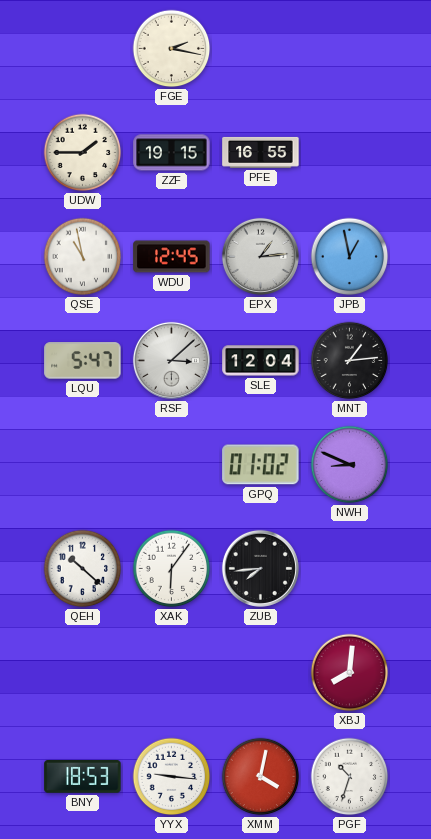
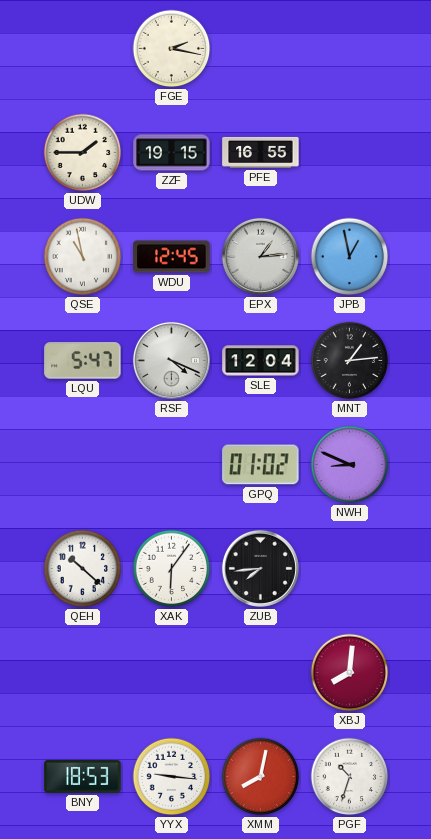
RSF: 3:08 -> 4:19
XMM: 4:02 -> 8:02
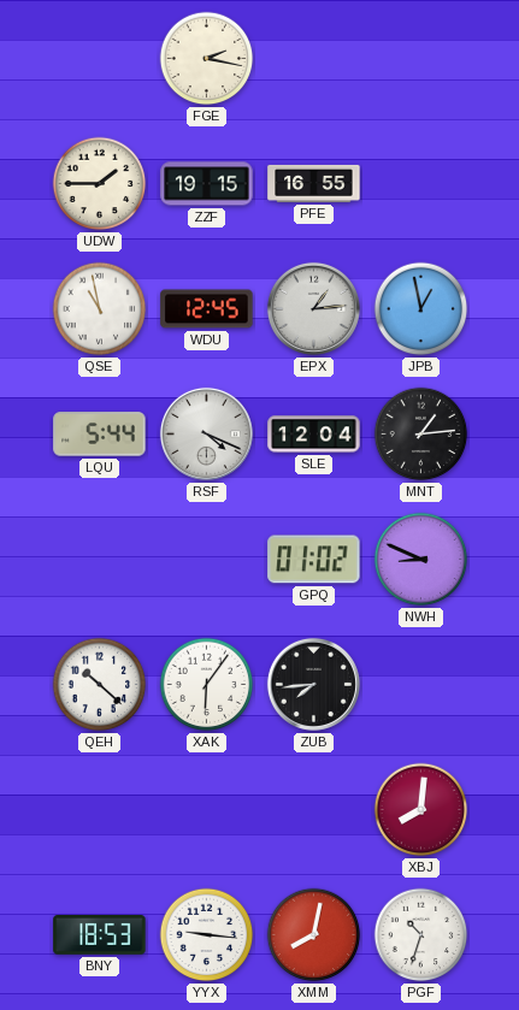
LQU: 5:47 -> 5:44
